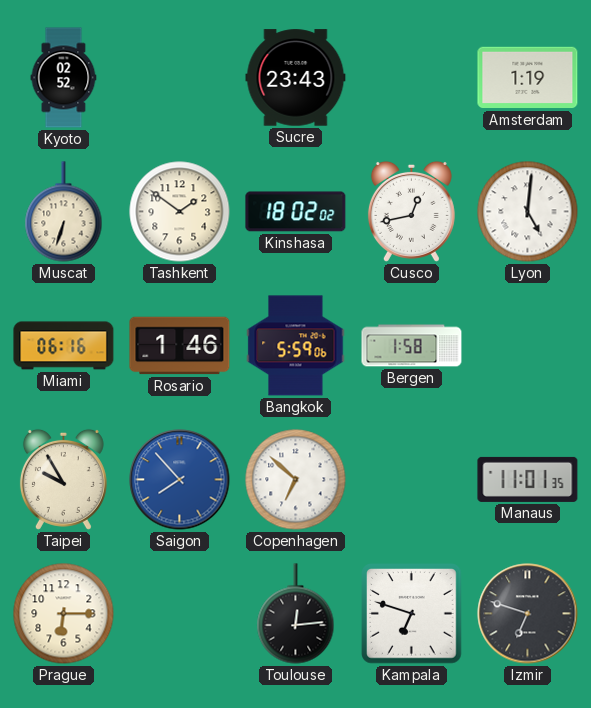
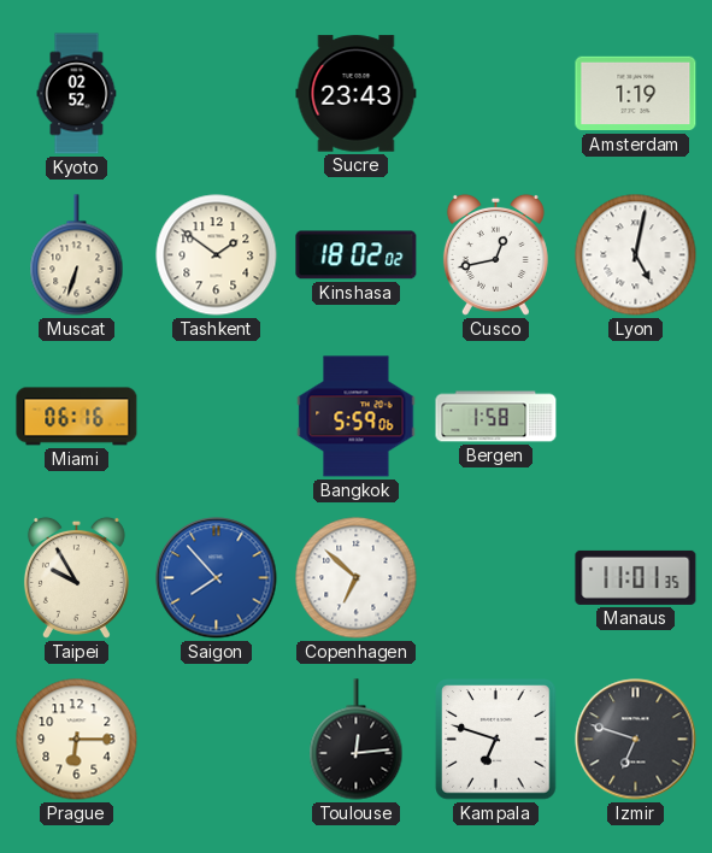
Lyon: 5:01 -> 5:02
Rosario: 1:46 -> none
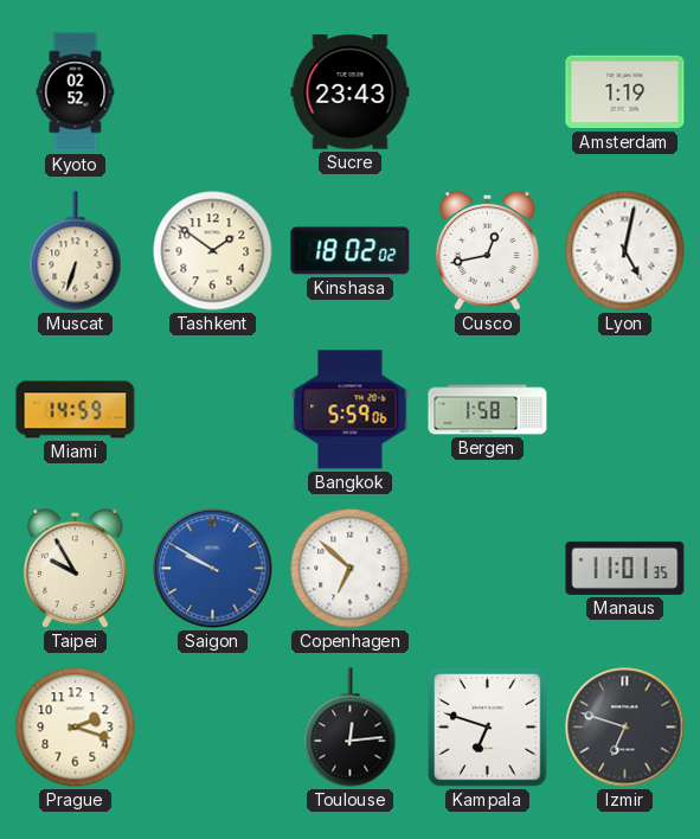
Miami: 06:16 -> 14:59
Saigon: 7:53 -> 9:50
Prague: 6:15 -> 2:18
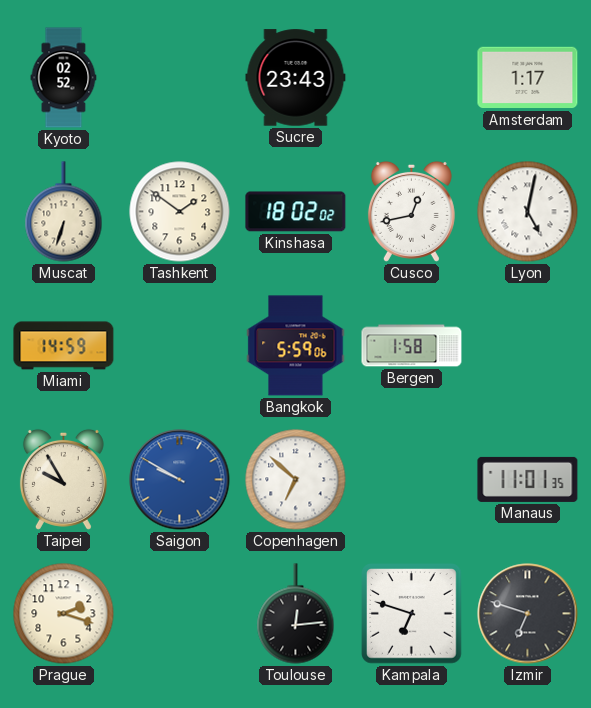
Amsterdam: 1:19 -> 1:17
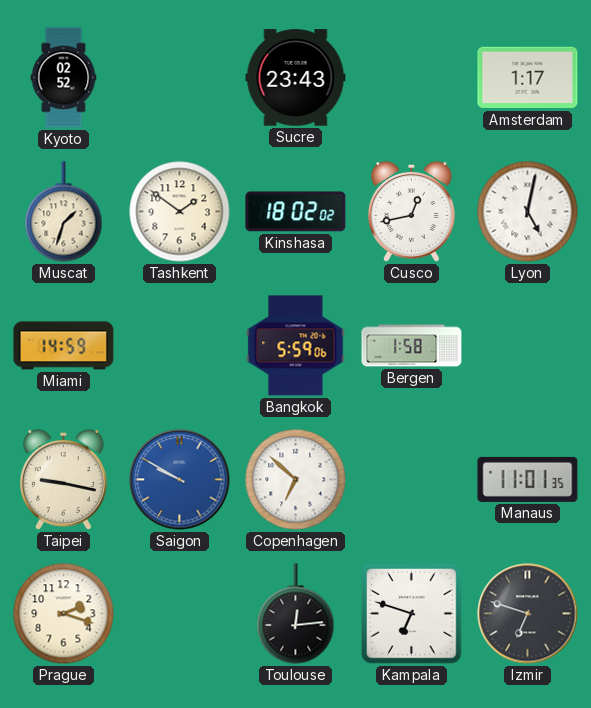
Muscat: 6:33 -> 1:33
Taipei: 9:55 -> 9:17
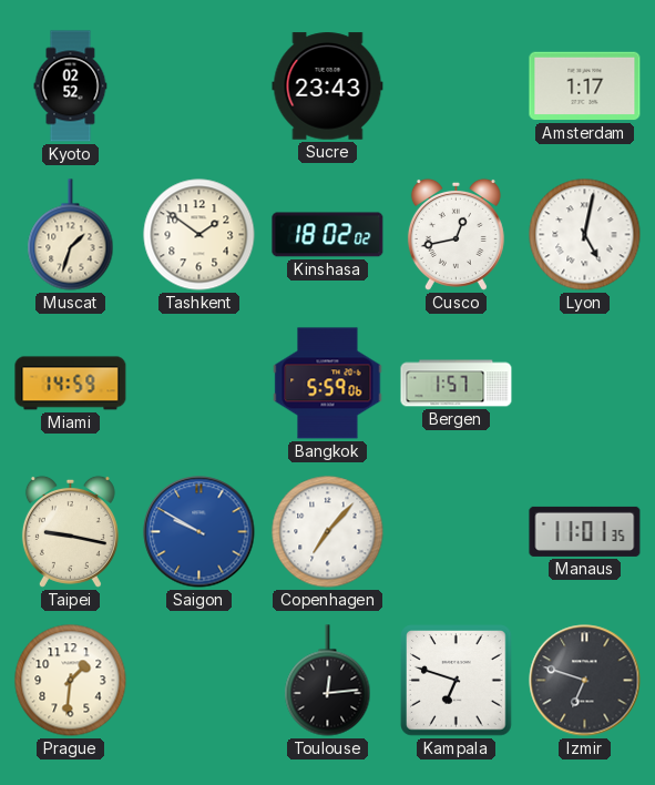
Bergen: 1:58 -> 1:57
Copenhagen: 6:52 -> 7:07
Prague: 2:18 -> 1:31
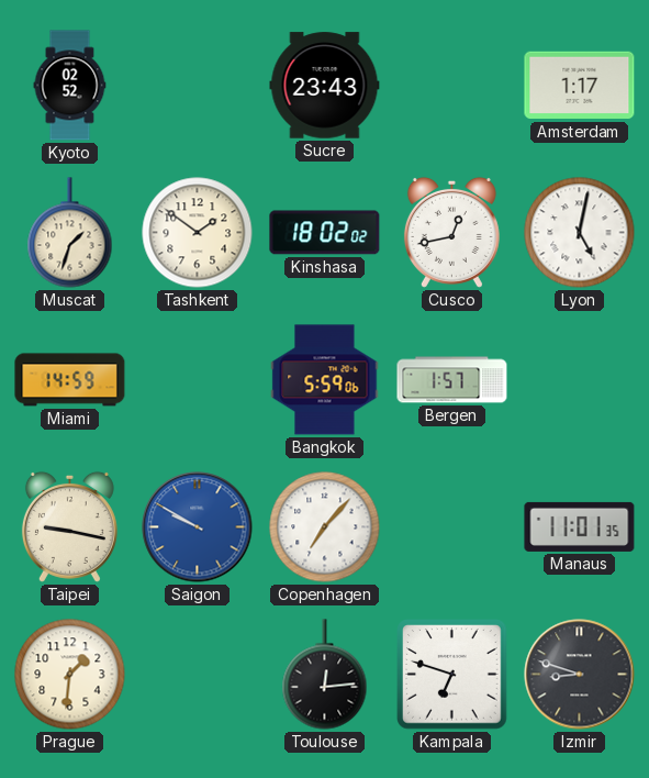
Izmir: 6:48 -> 8:48
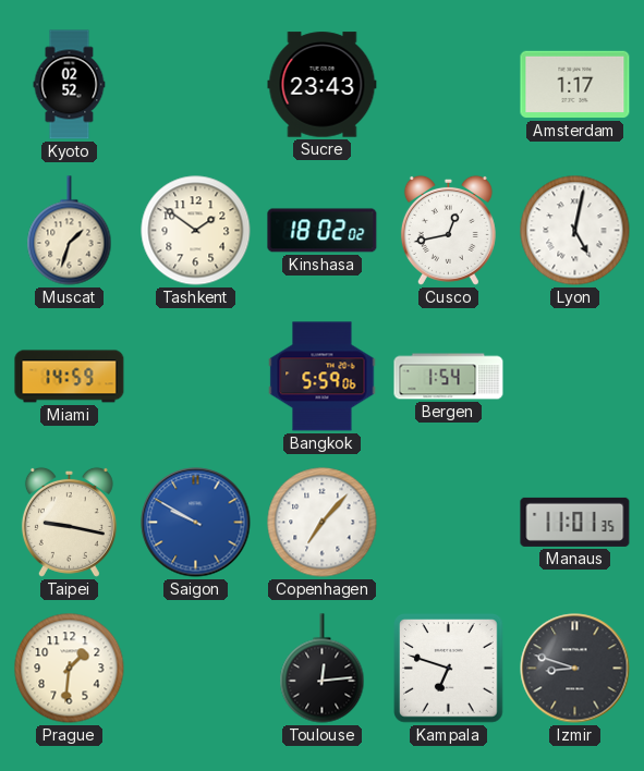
Bergen: 1:57 -> 1:54
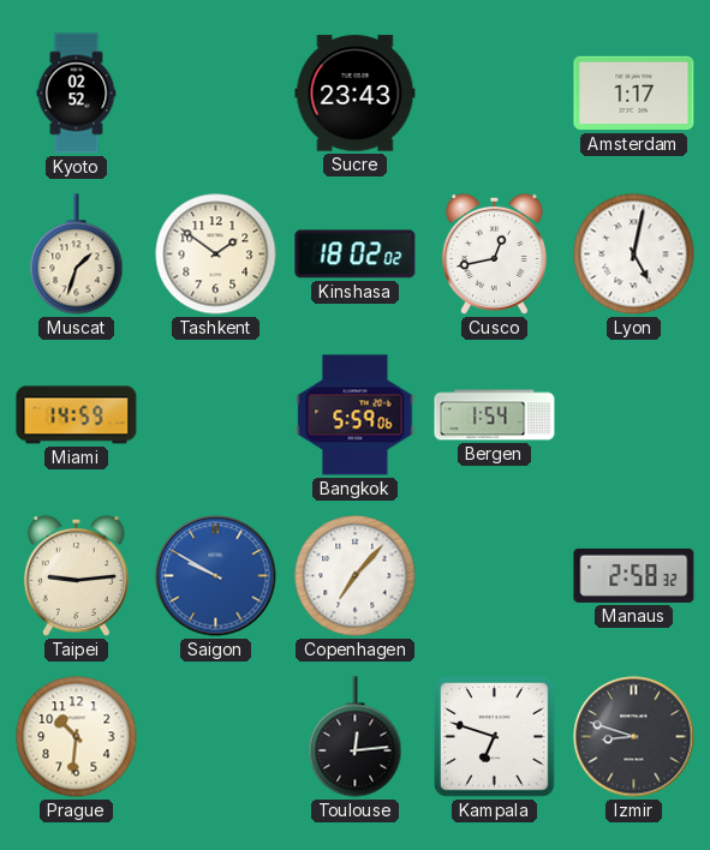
Taipei: 9:17 -> 9:14
Manaus: 11:01 -> 2:58
Prague: 1:31 -> 10:31
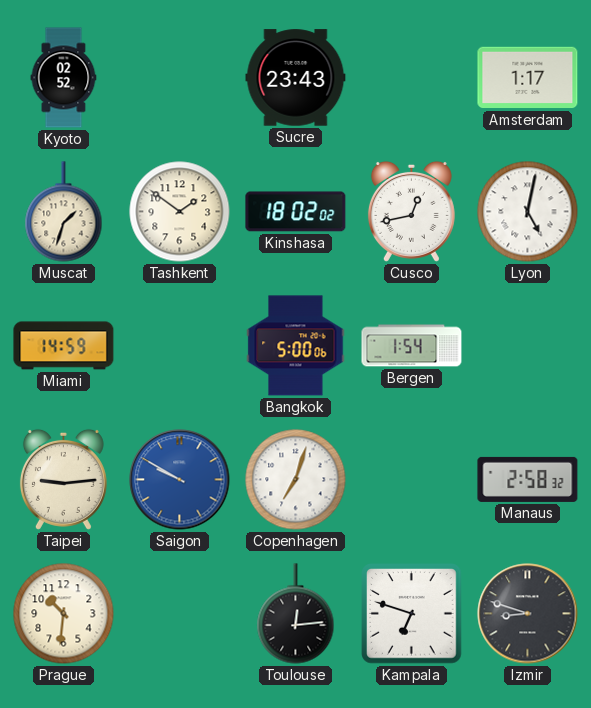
Bangkok: 5:59 -> 5:00
Copenhagen: 7:07 -> 7:03
